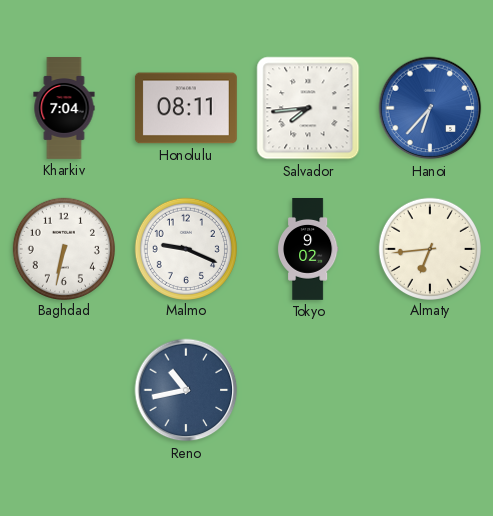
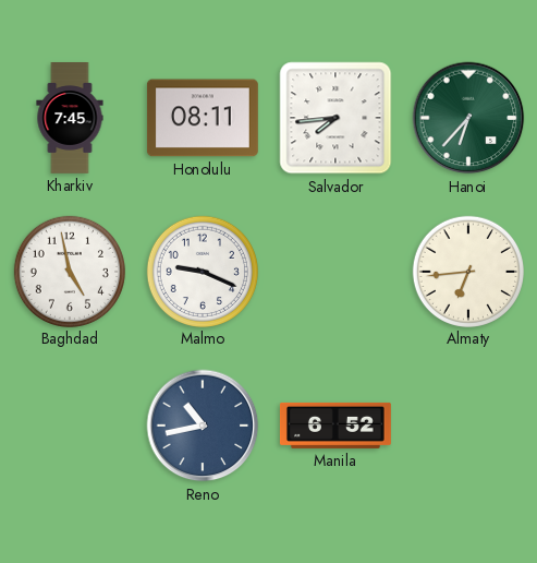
Kharkiv: 7:04 -> 7:45
Hanoi dial: blue -> green
Baghdad: 6:32 -> 4:58
Tokyo: 9:02 -> none
Manila: none -> 6:52
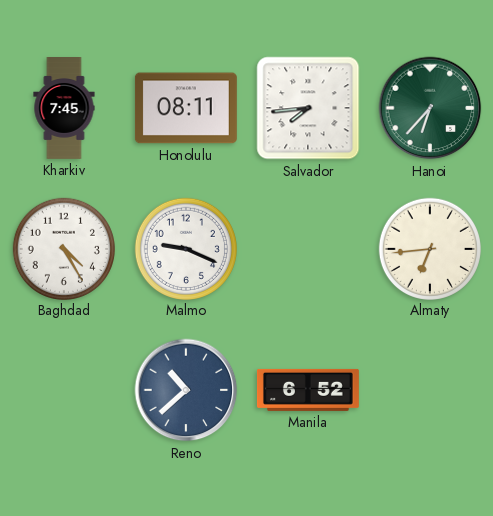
Baghdad: 4:58 -> 4:25
Reno: 10:43 -> 10:38
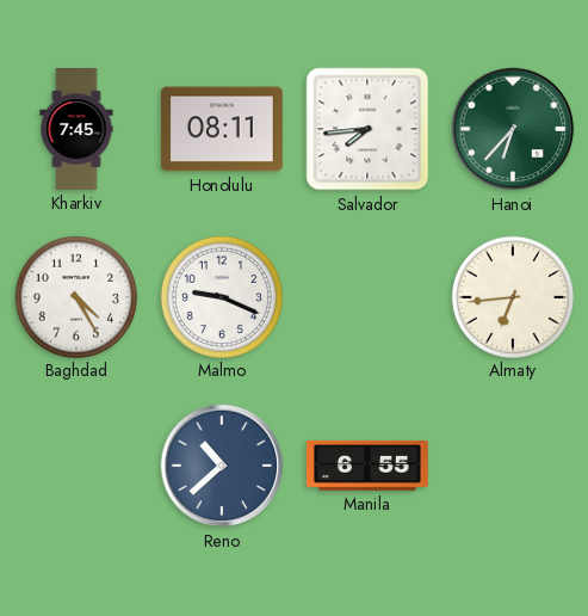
Manila: 6:52 -> 6:55
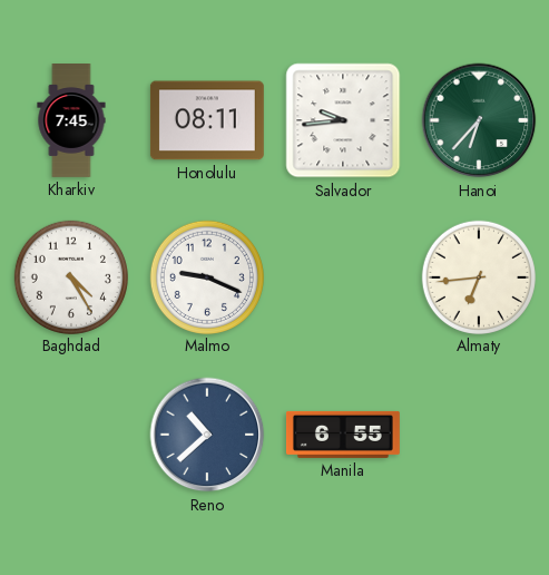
Salvador: 7:44 -> 9:44
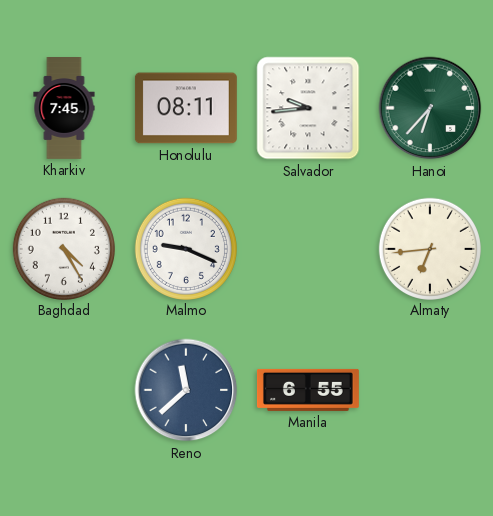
Reno: 10:38 -> 11:38
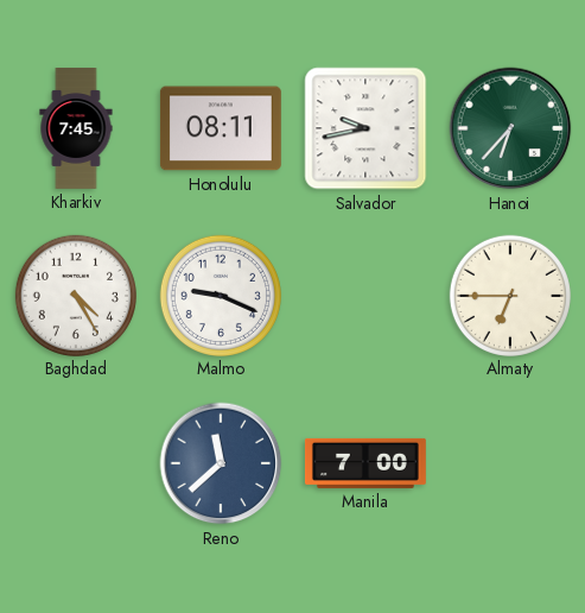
Salvador: 9:44 -> 9:43
Almaty: 6:44 -> 6:45
Manila: 6:55 -> 7:00
